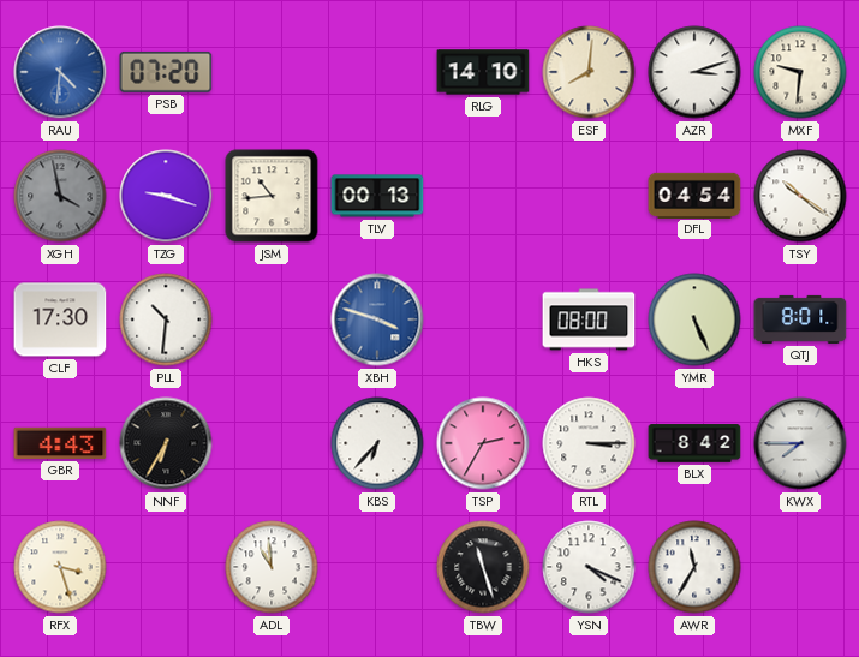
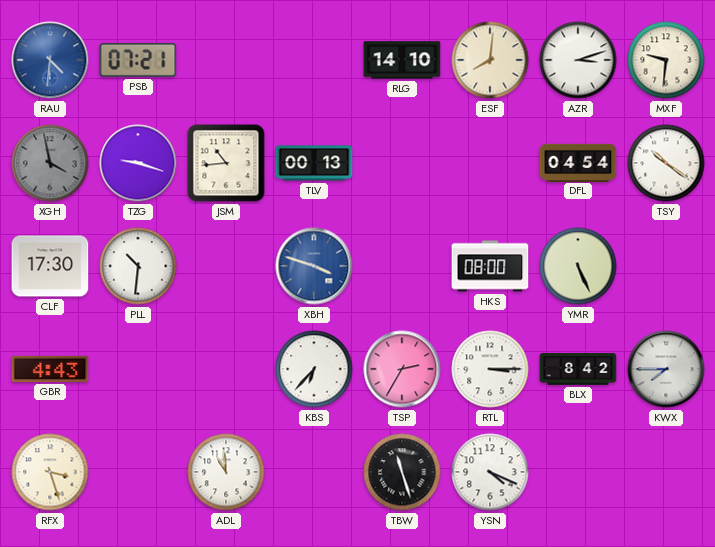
PSB: 07:20 -> 07:21
QTJ: 8:01 -> none
NNF: 6:35 -> none
AWR: 11:35 -> none
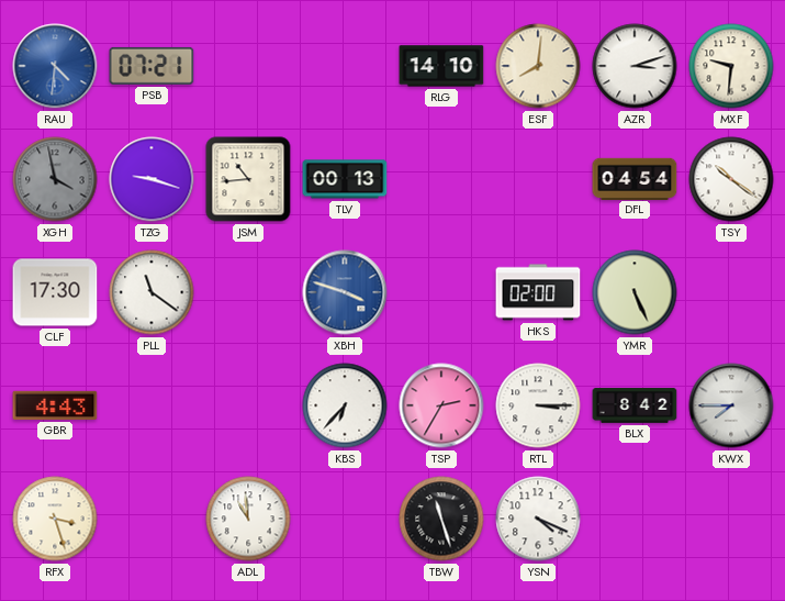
PLL: 10:31 -> 11:21
HKS: 08:00 -> 02:00
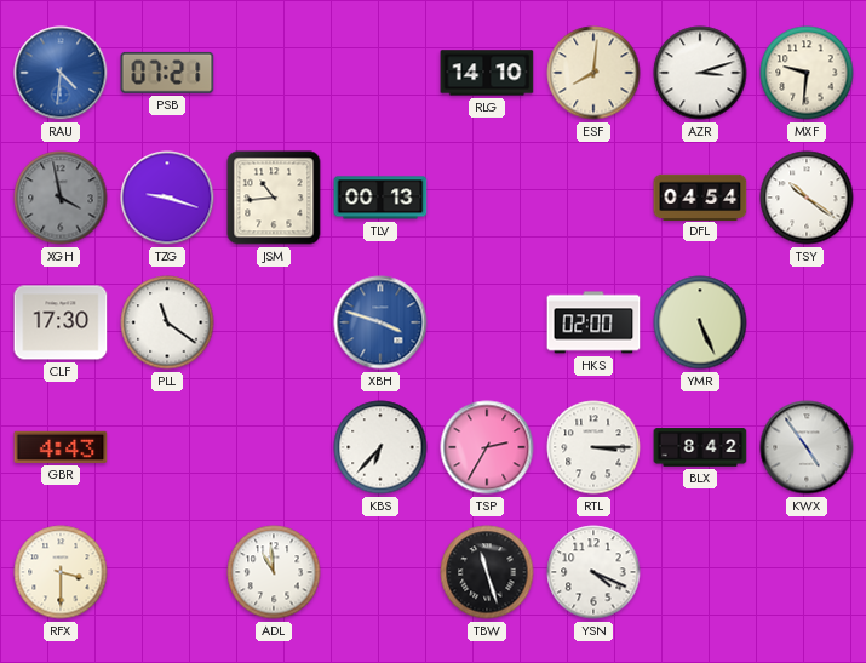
KWX: 7:45 -> 4:54
RFX: 3:27 -> 3:30
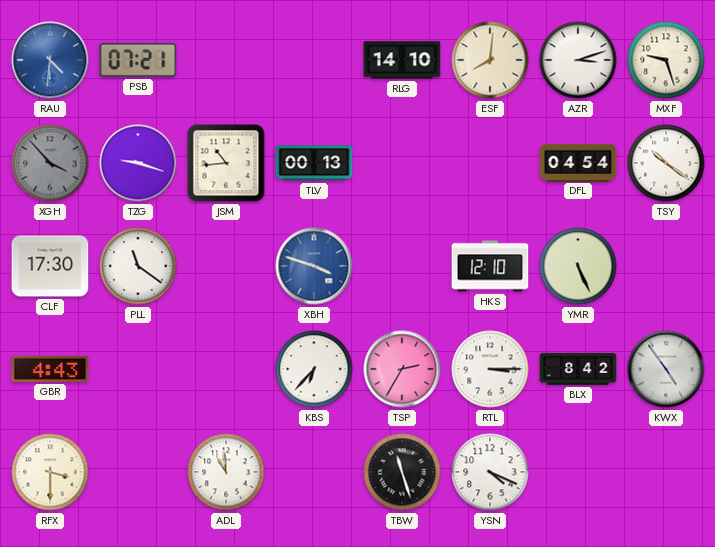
MXF: 9:31 -> 9:27
XGH: 3:58 -> 3:53
HKS: 02:00 -> 12:10
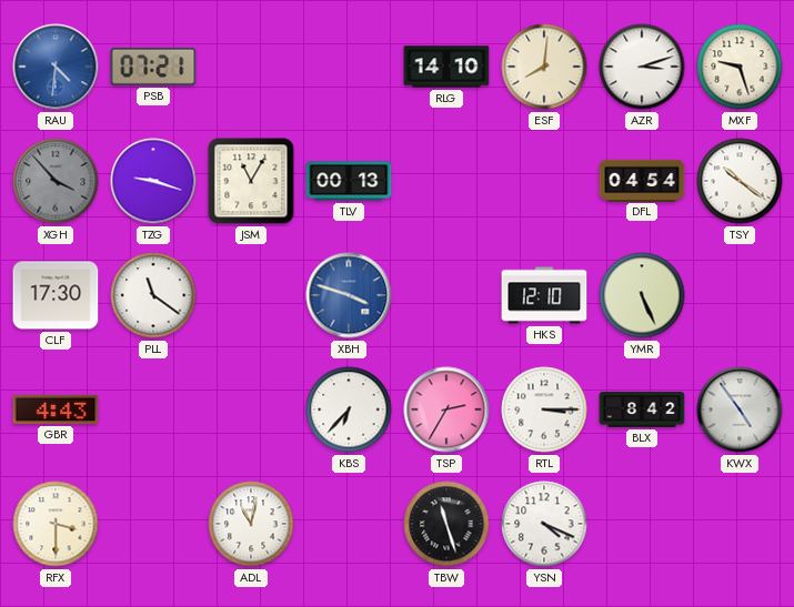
JSM: 10:44 -> 11:05
ADL: 10:59 -> 11:02
